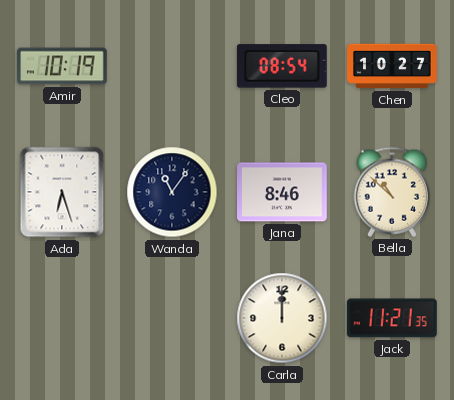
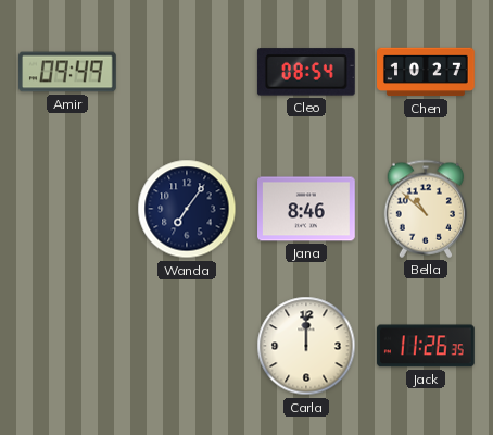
Amir: 10:19 -> 09:49
Ada: 6:27 -> none
Wanda: 11:06 -> 7:06
Jack: 11:21 -> 11:26
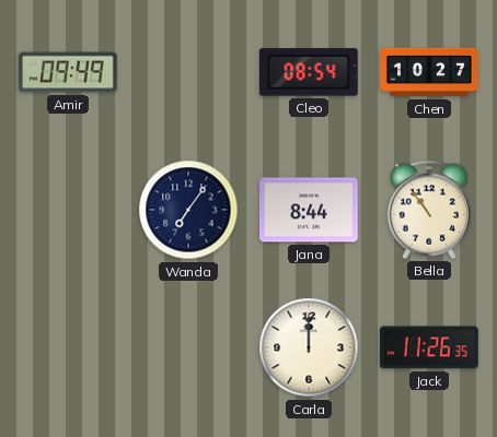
Jana: 8:46 -> 8:44
Bella: 10:52 -> 10:54
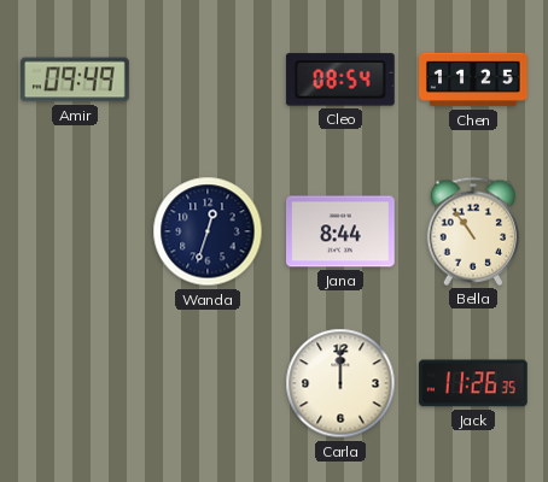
Chen: 10:27 -> 11:25
Wanda: 7:06 -> 12:33
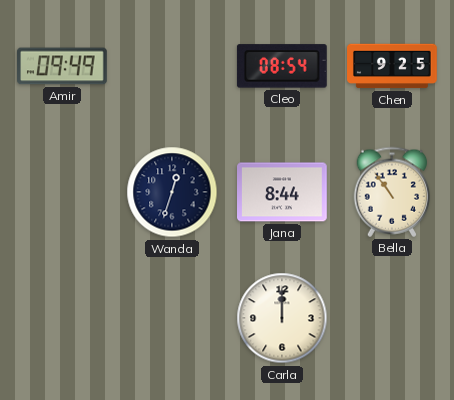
Chen: 11:25 -> 9:25
Jack: 11:26 -> none
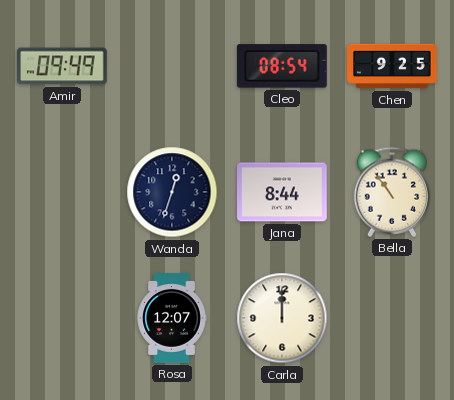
Rosa: none -> 12:07
